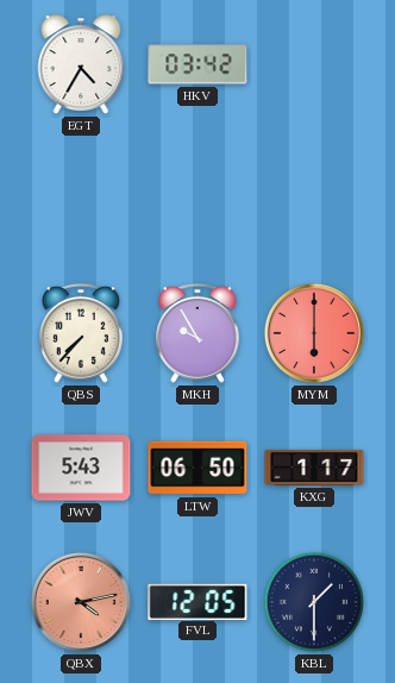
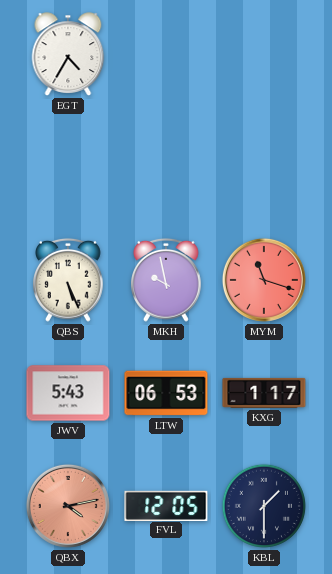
HKV: 03:42 -> none
QBS: 7:37 -> 5:26
MKH: 9:55 -> 9:58
MYM: 6:00 -> 11:18
LTW: 06:50 -> 06:53
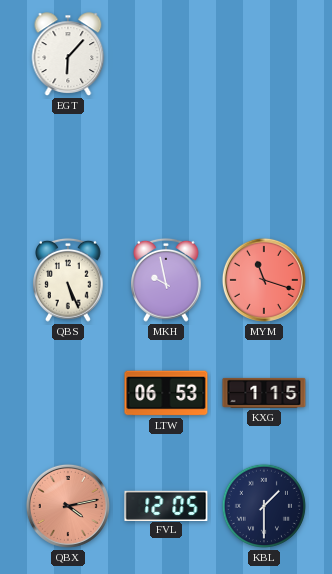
EGT: 4:35 -> 6:07
JWV: 5:43 -> none
KXG: 1:17 -> 1:15
